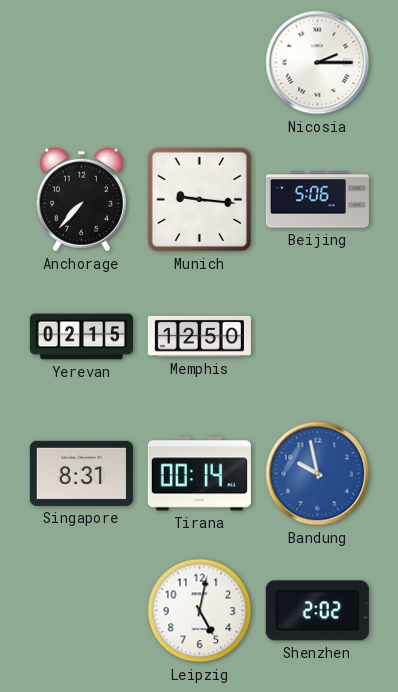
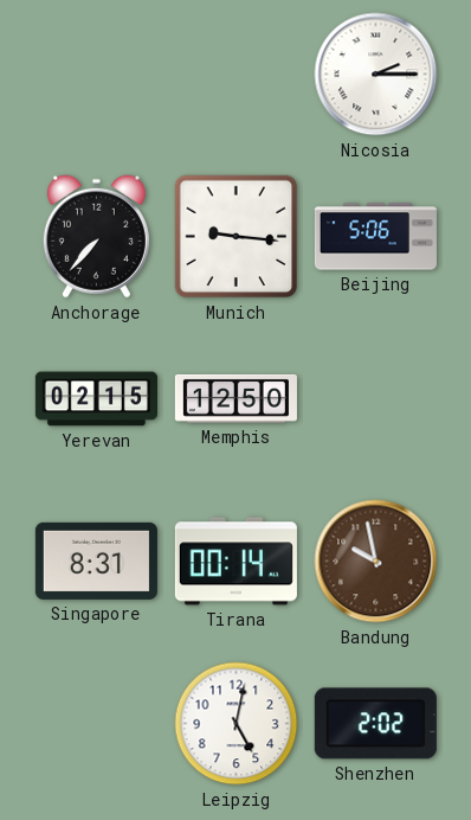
Bandung dial: blue -> brown
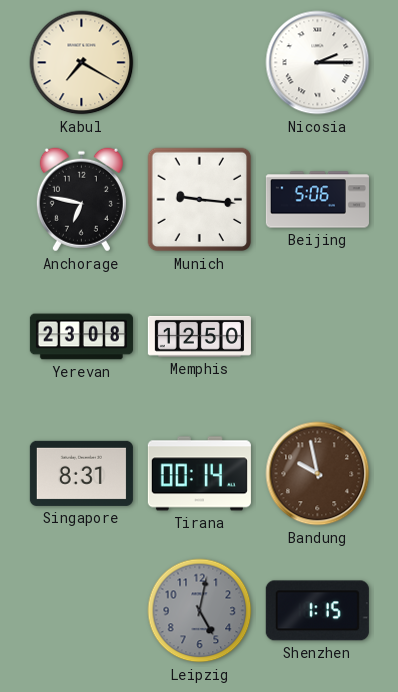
Kabul: none -> 7:20
Anchorage: 7:37 -> 6:47
Yerevan: 02:15 -> 23:08
Leipzig dial: white -> grey
Shenzhen: 2:02 -> 1:15
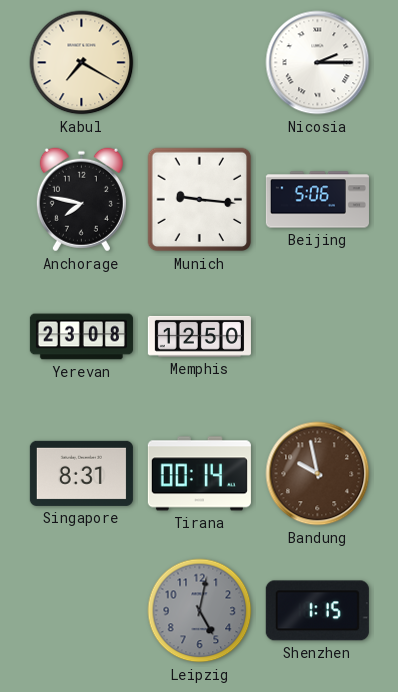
Anchorage: 6:47 -> 7:47
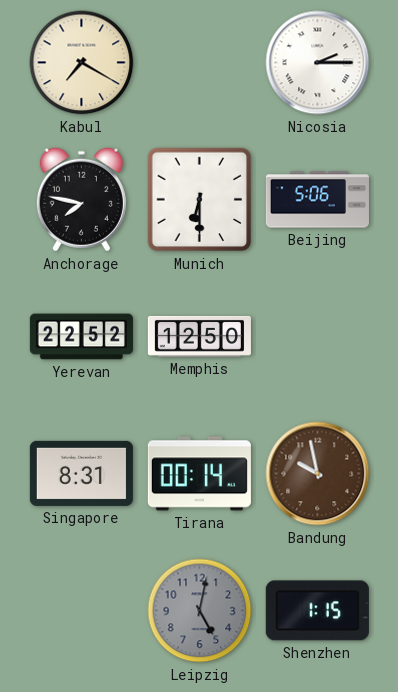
Munich: 9:16 -> 6:30
Yerevan: 23:08 -> 22:52
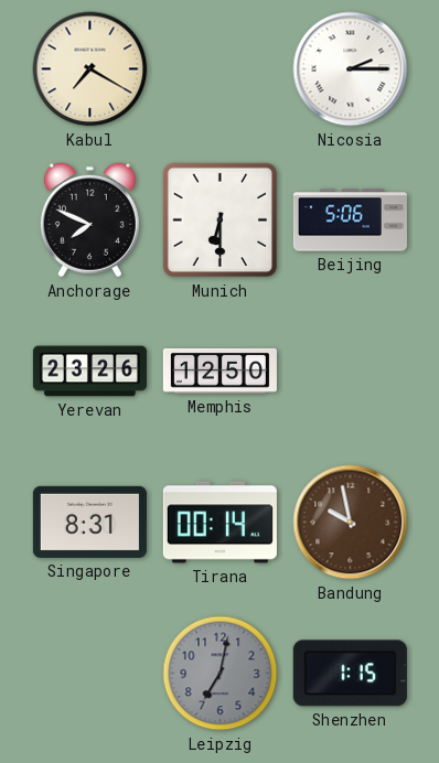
Anchorage: 7:47 -> 7:49
Yerevan: 22:52 -> 23:26
Leipzig: 5:02 -> 7:02
